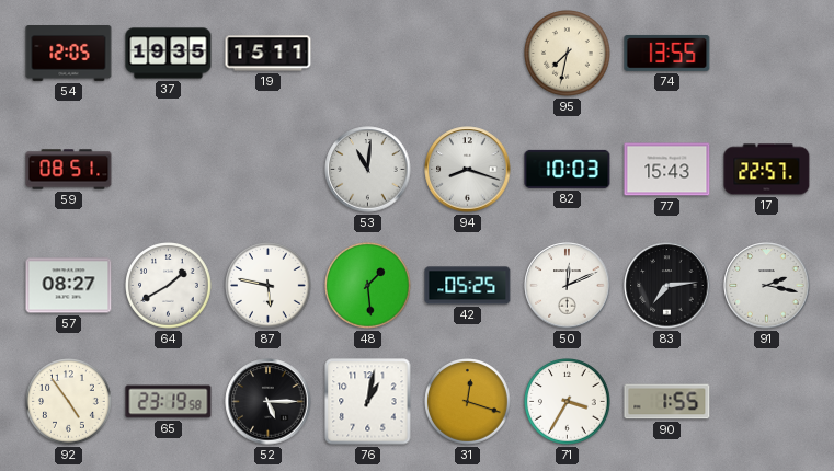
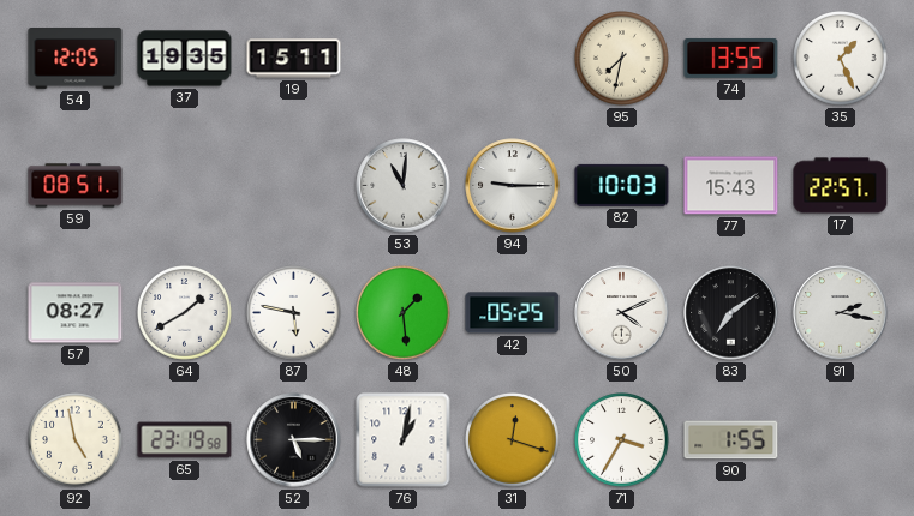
35: none -> 1:26
94: 8:18 -> 9:15
50: 12:11 -> 4:11
83: 7:14 -> 7:09
92: 4:54 -> 4:58
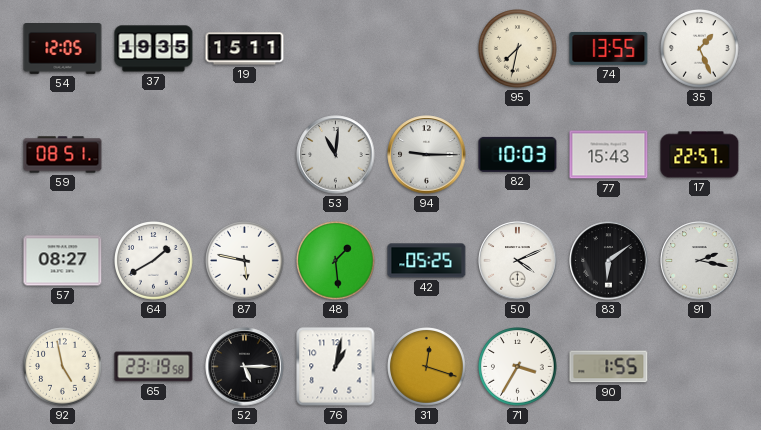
83: 7:09 -> 6:09
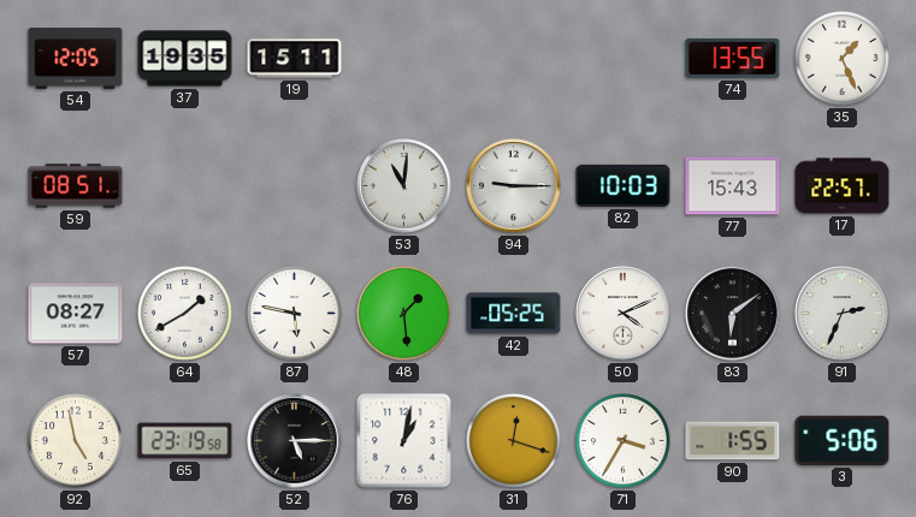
95: 7:32 -> none
91: 2:17 -> 2:34
3: none -> 5:06
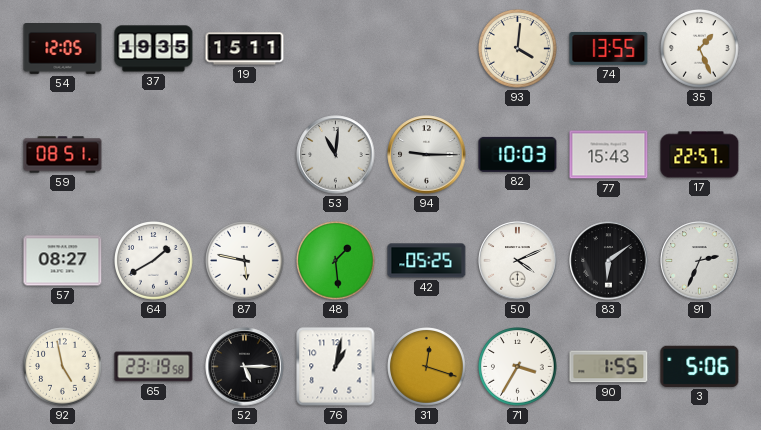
93: none -> 4:01
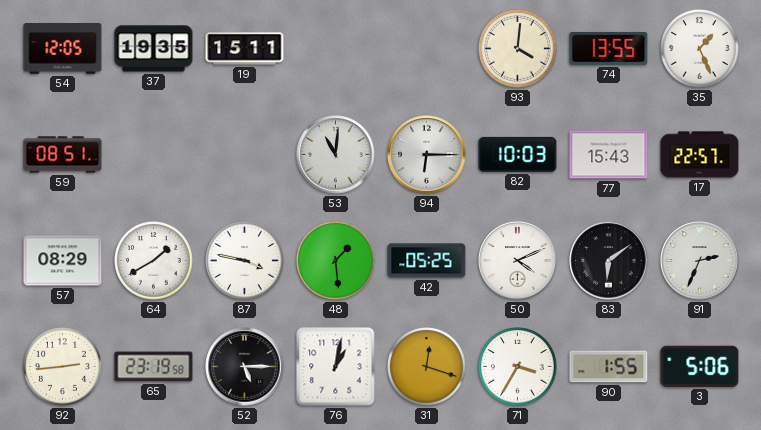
94: 9:15 -> 6:15
57: 08:27 -> 08:29
87: 5:47 -> 3:47
92: 4:58 -> 2:44
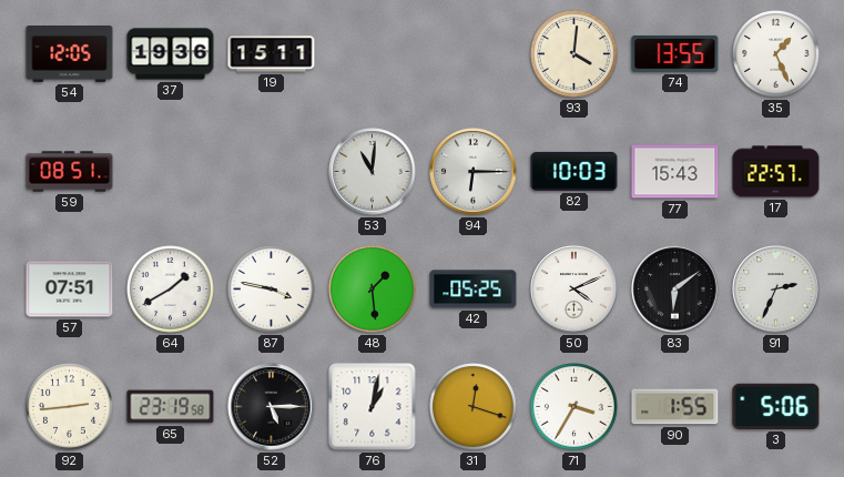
37: 19:35 -> 19:36
57: 08:29 -> 07:51
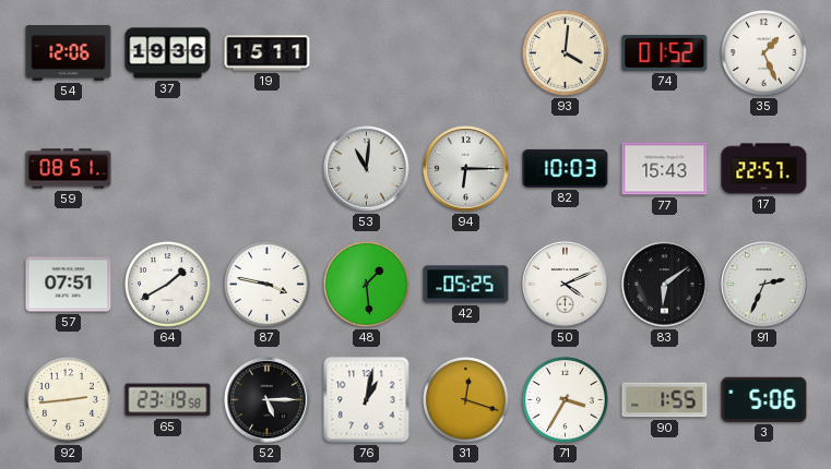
54: 12:05 -> 12:06
74: 13:55 -> 01:52
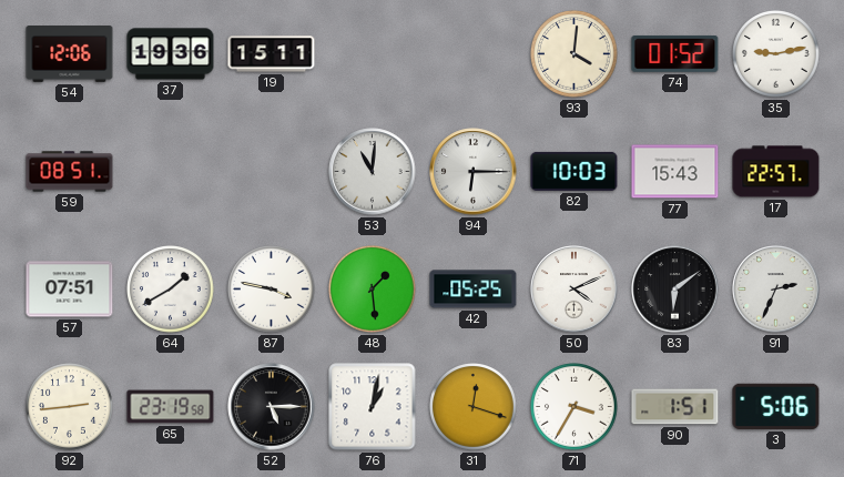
35: 1:26 -> 9:13
90: 1:55 -> 1:51
